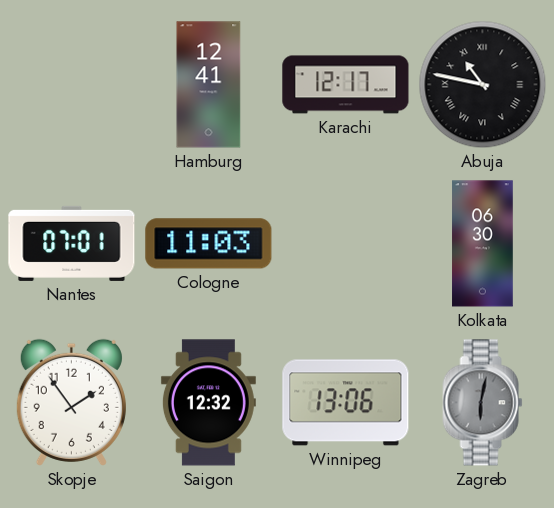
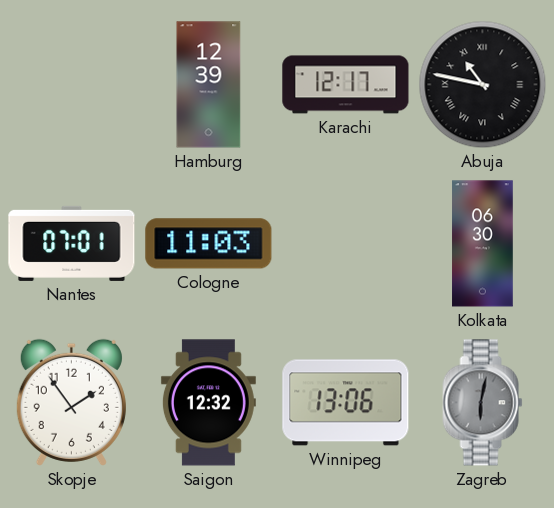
Hamburg: 12:41 -> 12:39
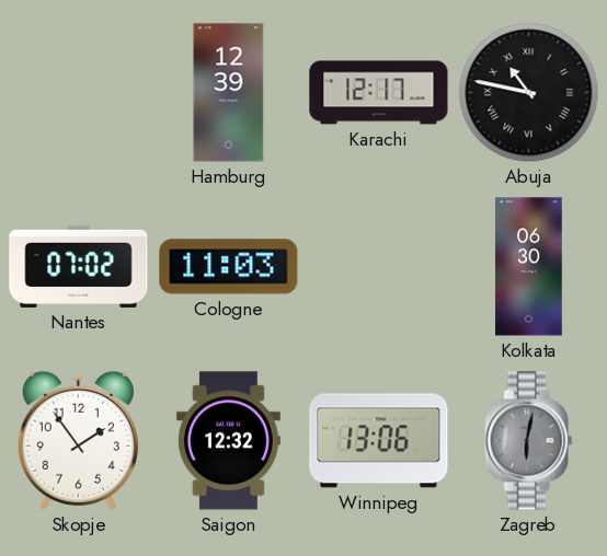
Nantes: 07:01 -> 07:02
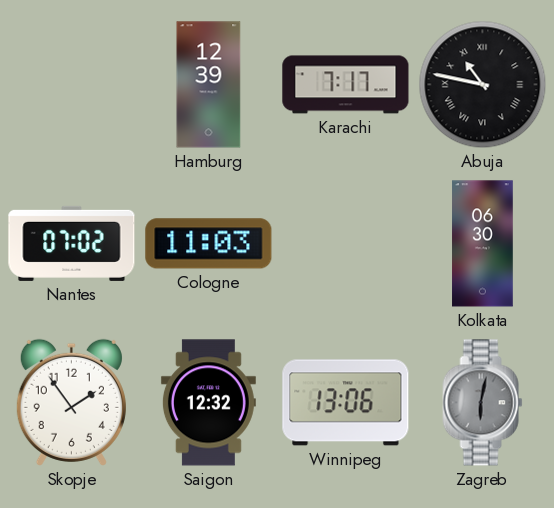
Karachi: 12:17 -> 7:17
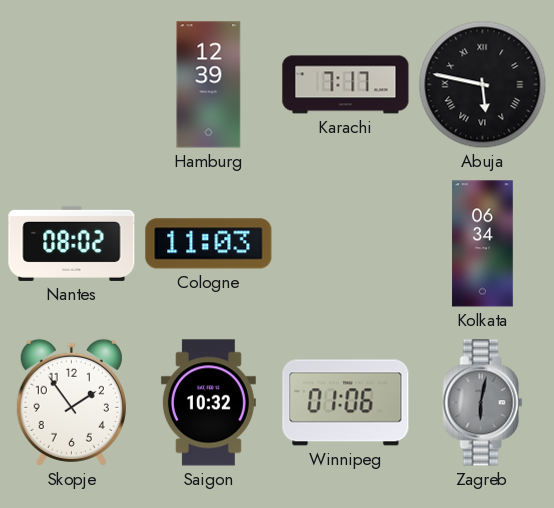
Abuja: 10:47 -> 5:47
Nantes: 07:02 -> 08:02
Kolkata: 06:30 -> 06:34
Saigon: 12:32 -> 10:32
Winnipeg: 13:06 -> 01:06
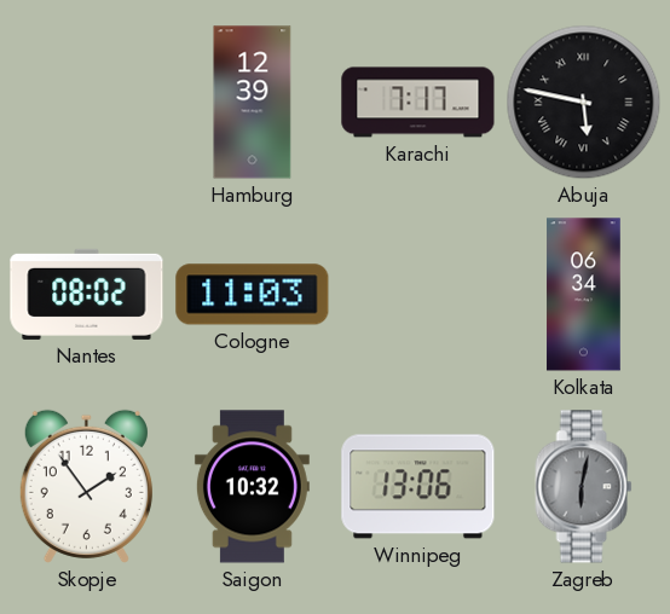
Winnipeg: 01:06 -> 13:06
